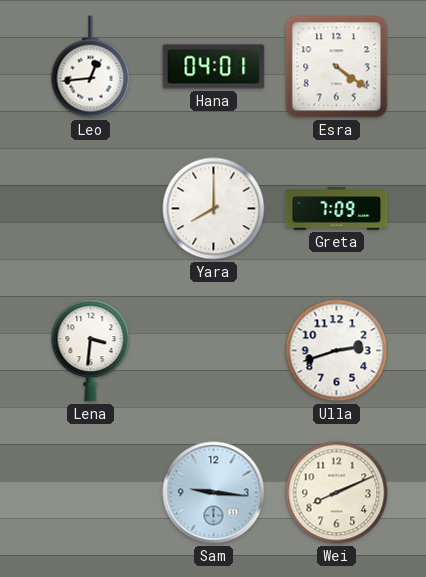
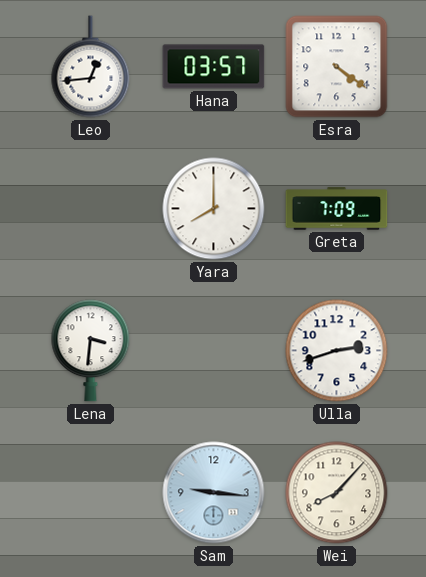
Hana: 04:01 -> 03:57
Wei: 8:11 -> 8:07
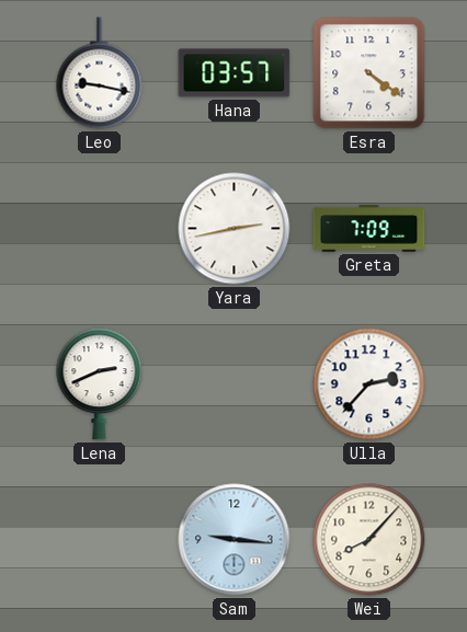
Leo: 12:44 -> 9:17
Yara: 8:00 -> 2:43
Lena: 3:31 -> 2:41
Ulla: 2:42 -> 2:37
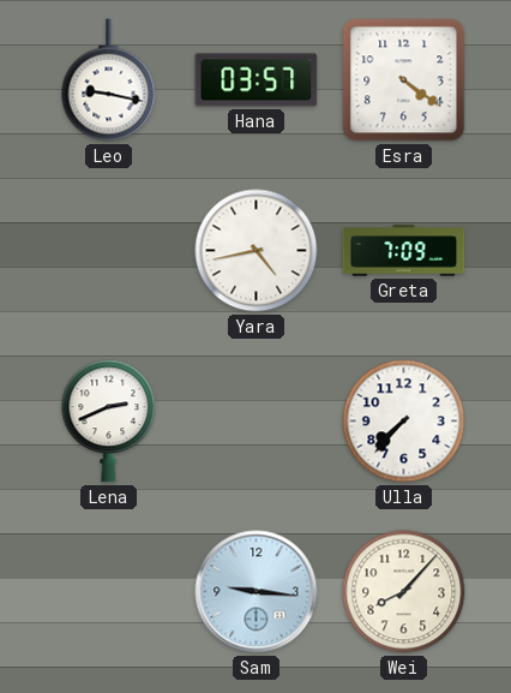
Yara: 2:43 -> 4:43
Ulla: 2:37 -> 7:37
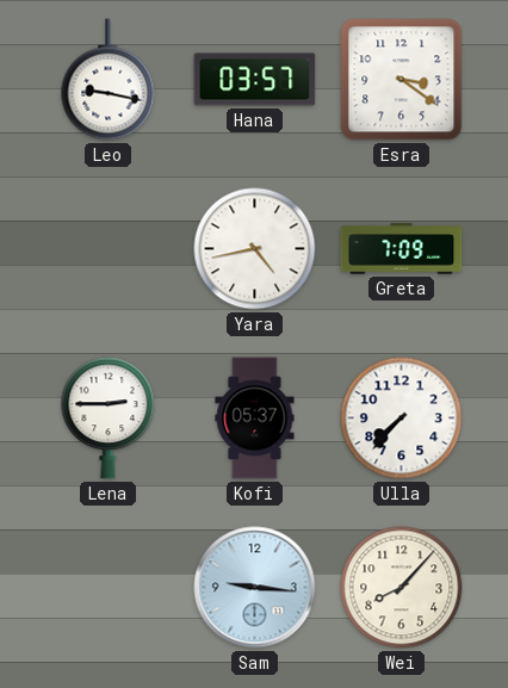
Esra: 4:21 -> 3:21
Lena: 2:41 -> 2:45
Kofi: none -> 05:37
